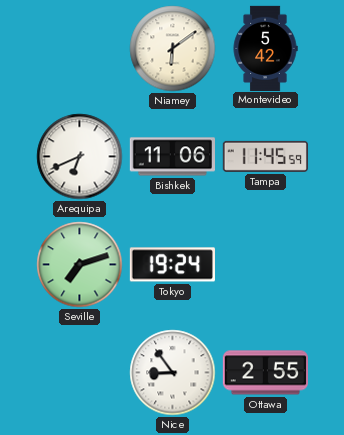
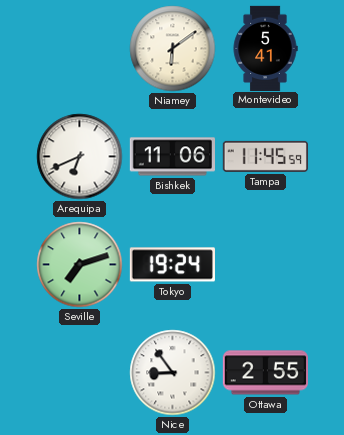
Montevideo: 5:42 -> 5:41
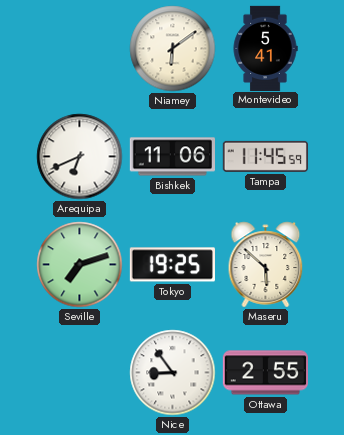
Tokyo: 19:24 -> 19:25
Maseru: none -> 5:52
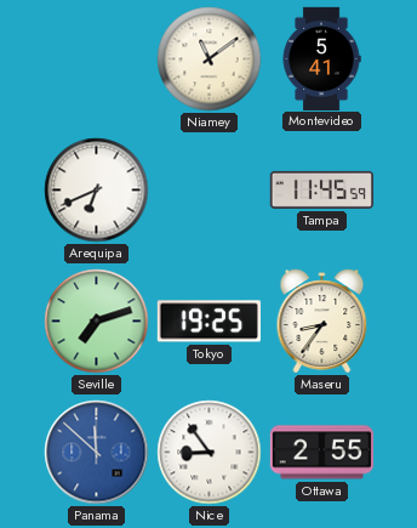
Niamey: 6:09 -> 11:09
Bishkek: 11:06 -> none
Maseru: 5:52 -> 8:36
Panama: none -> 11:52
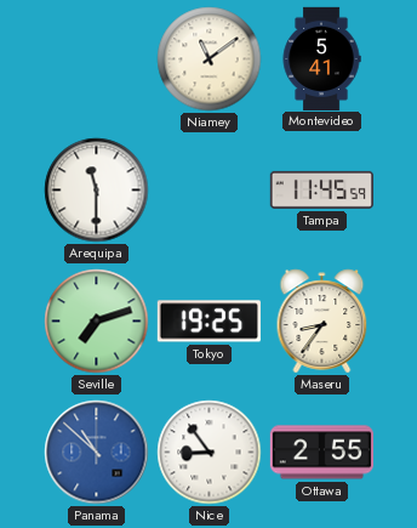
Arequipa: 6:41 -> 11:30
Panama: 11:52 -> 10:52
